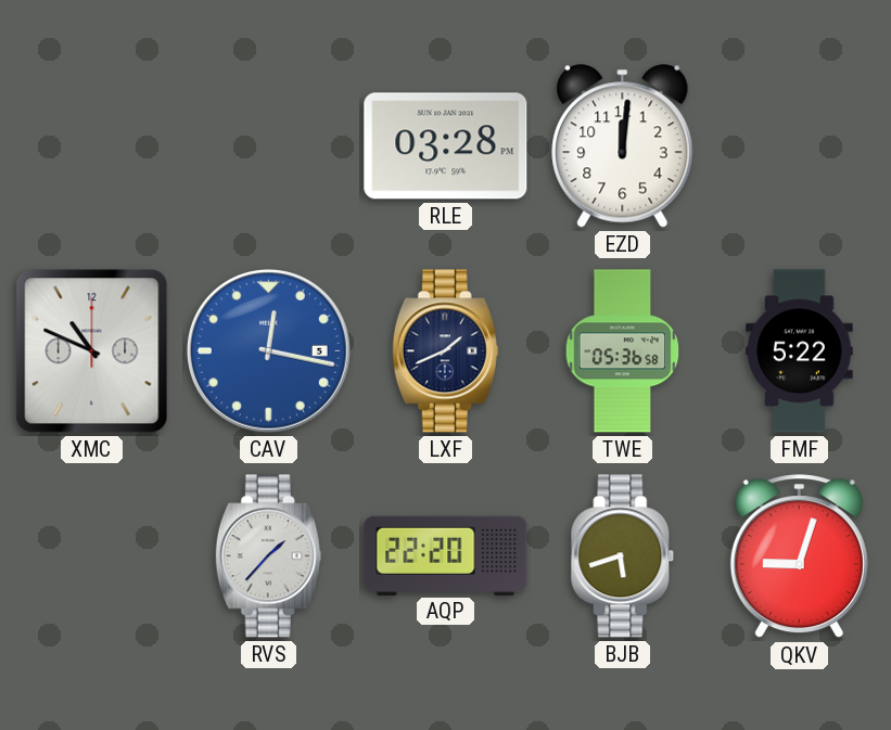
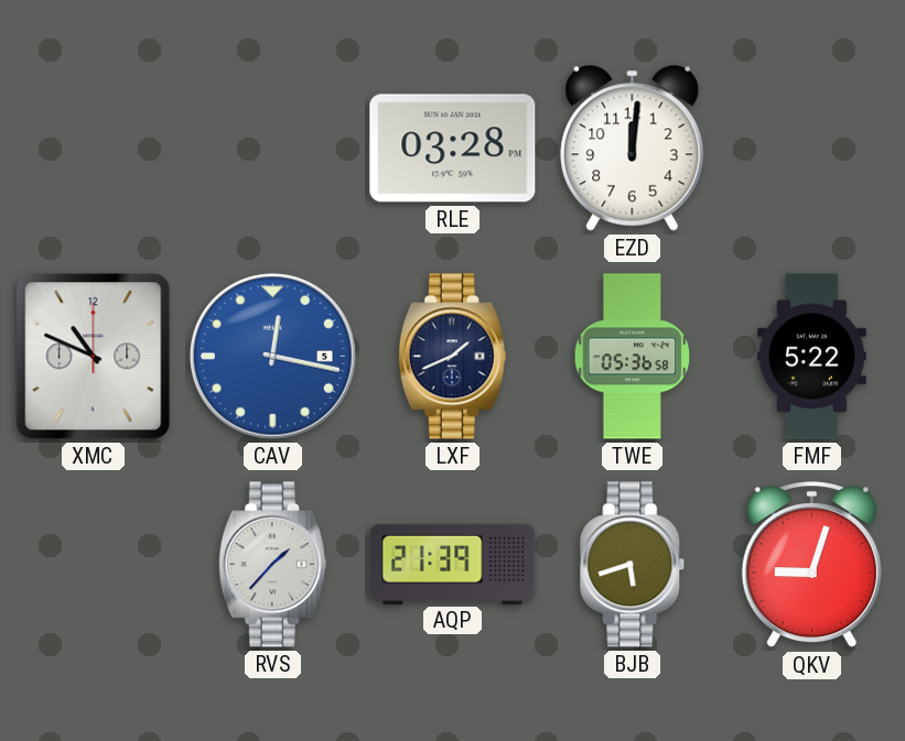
AQP: 22:20 -> 21:39
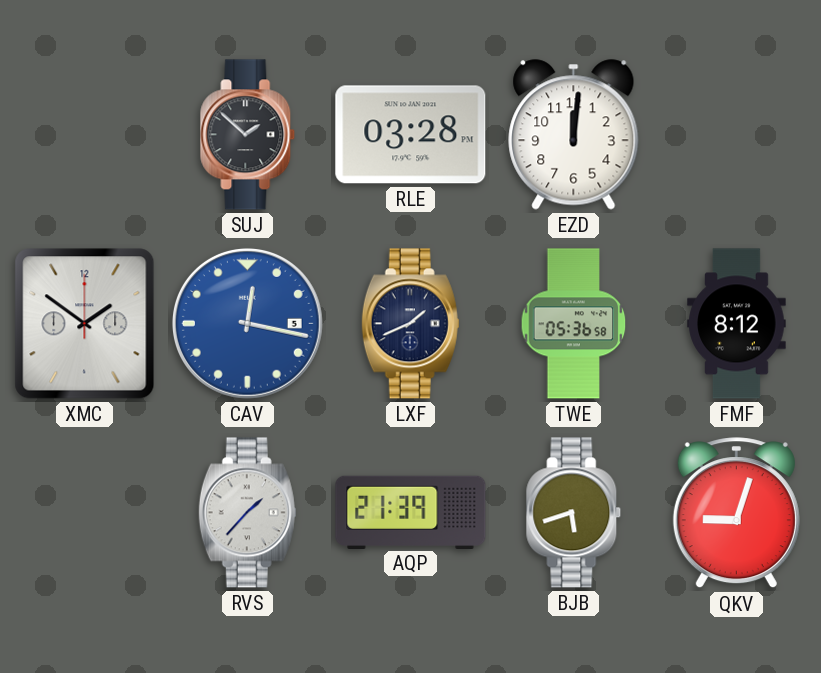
SUJ: none -> 1:52
XMC: 10:49 -> 1:51
FMF: 5:22 -> 8:12
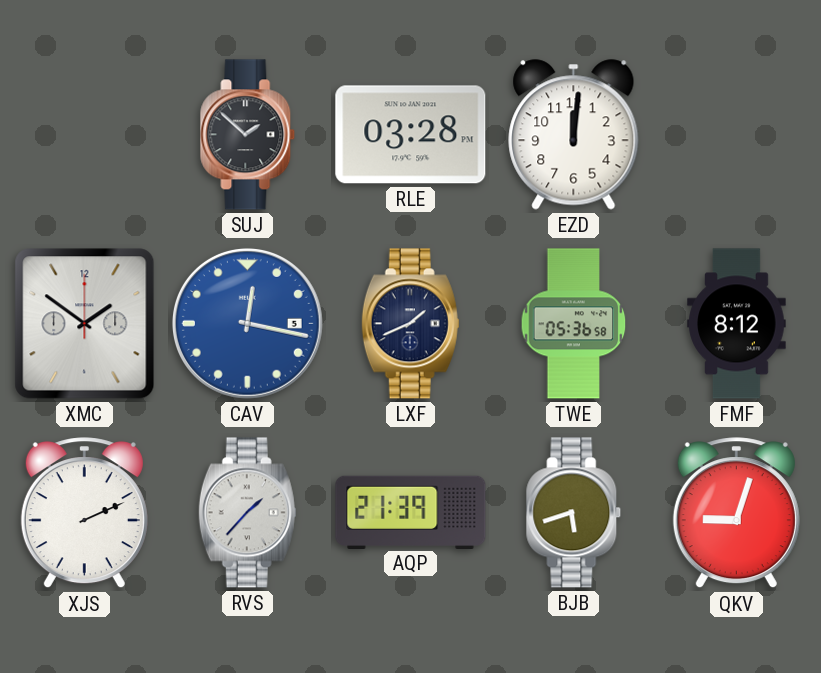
XJS: none -> 2:11
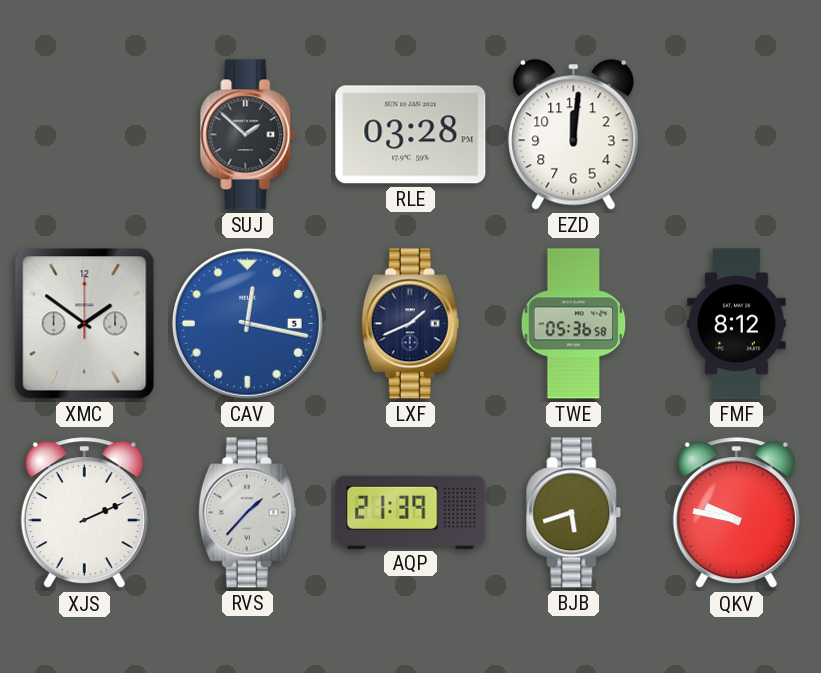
QKV: 9:03 -> 9:47
